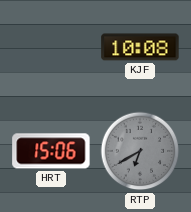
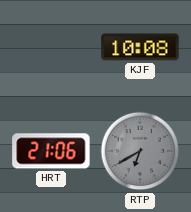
HRT: 15:06 -> 21:06
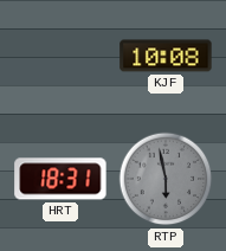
HRT: 21:06 -> 18:31
RTP: 6:40 -> 5:58
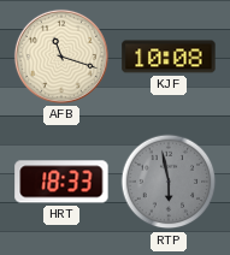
AFB: none -> 11:18
HRT: 18:31 -> 18:33
